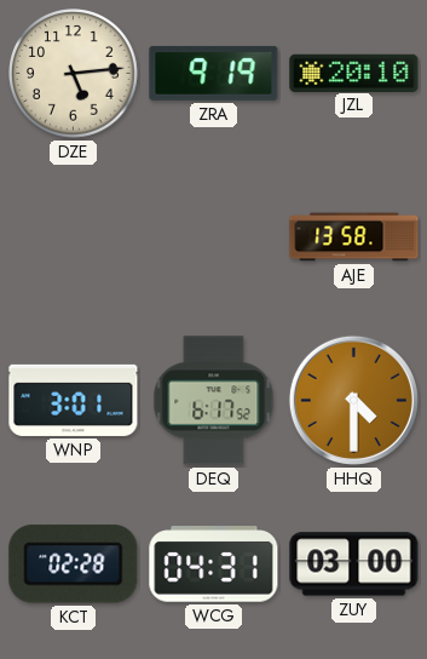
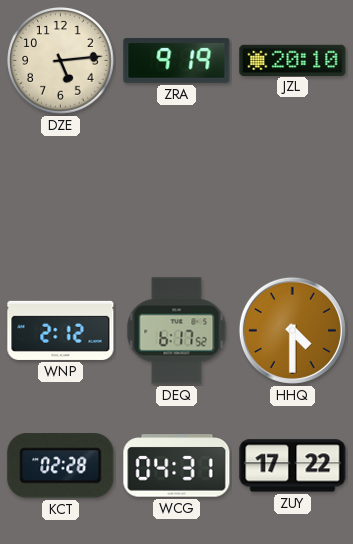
AJE: 13:58 -> none
WNP: 3:01 -> 2:12
ZUY: 03:00 -> 17:22
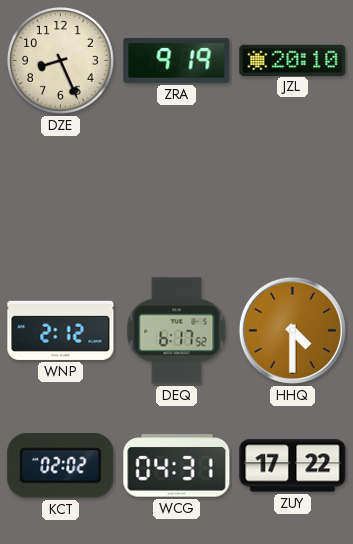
DZE: 5:14 -> 8:26
KCT: 02:28 -> 02:02
